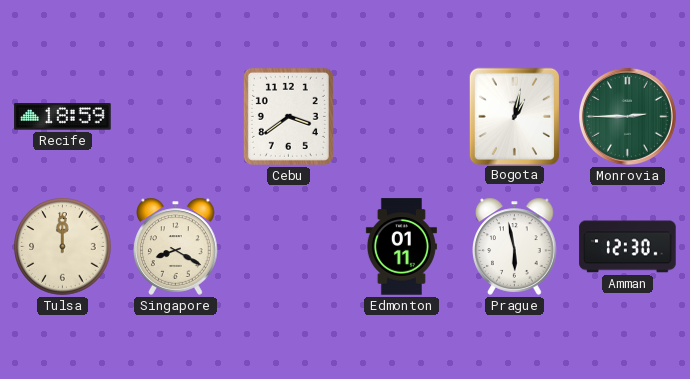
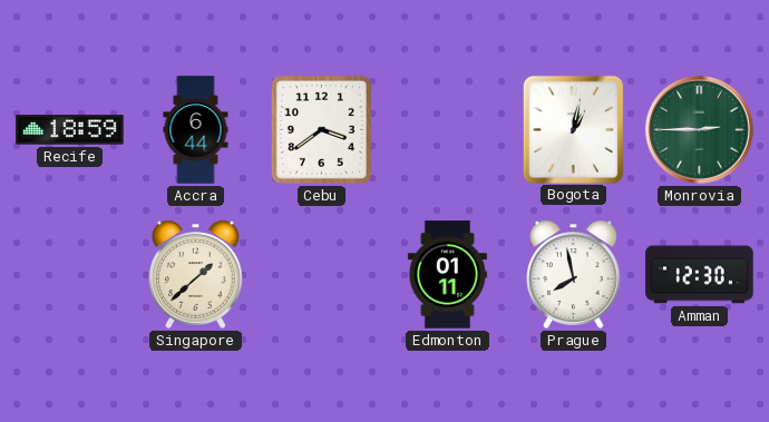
Accra: none -> 6:44
Tulsa: 12:00 -> none
Singapore: 8:20 -> 1:38
Prague: 5:58 -> 7:58
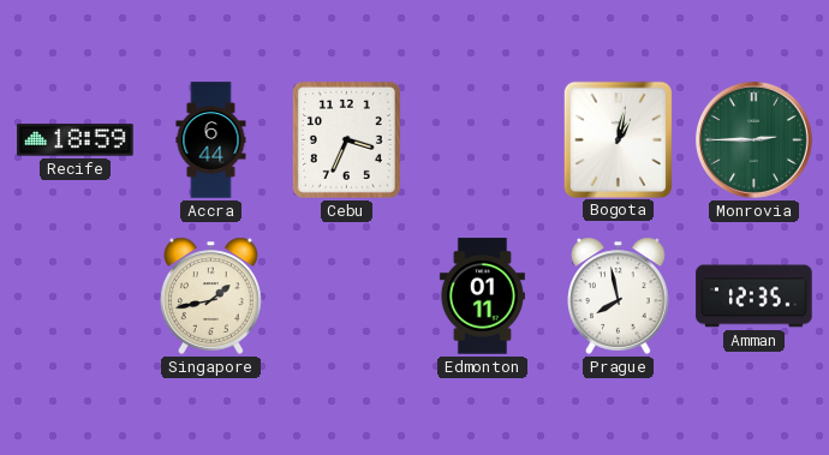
Cebu: 3:39 -> 3:34
Singapore: 1:38 -> 1:43
Amman: 12:30 -> 12:35
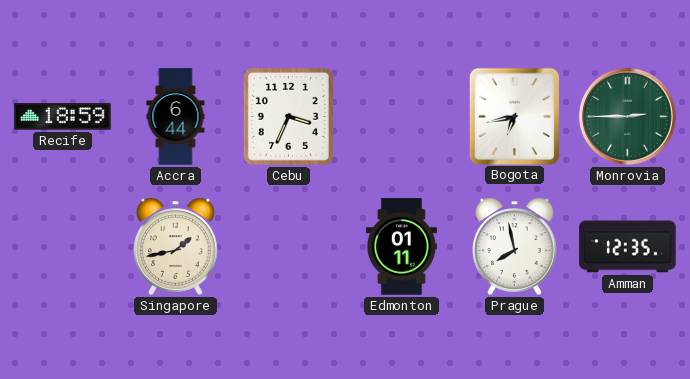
Bogota: 1:02 -> 6:43
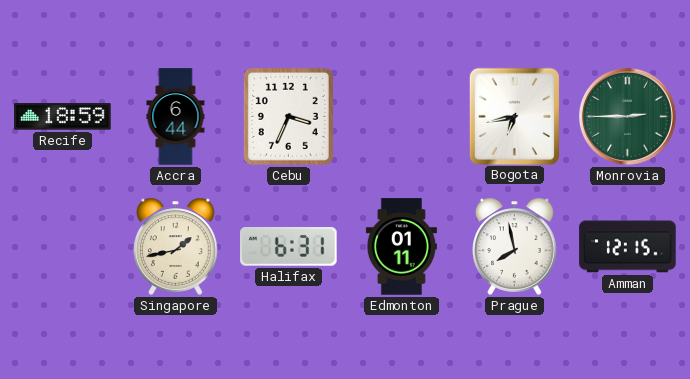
Halifax: none -> 6:31
Amman: 12:35 -> 12:15
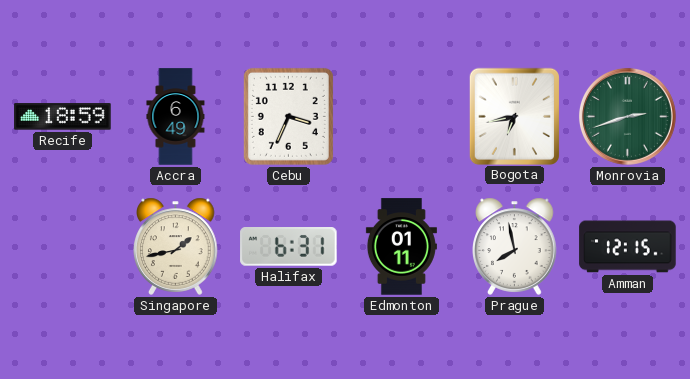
Accra: 6:44 -> 6:49
Monrovia: 2:45 -> 2:42
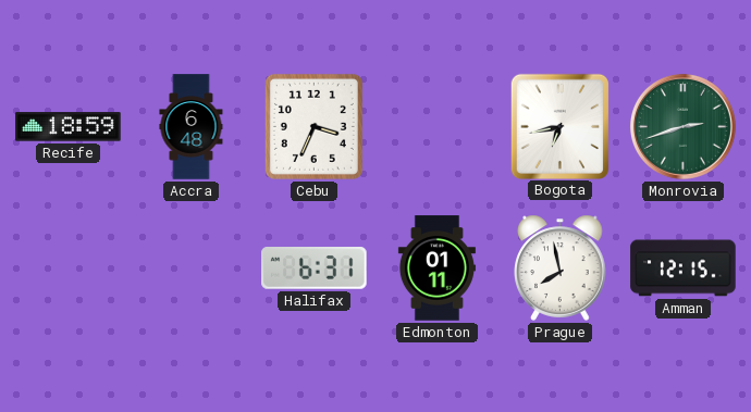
Accra: 6:49 -> 6:48
Singapore: 1:43 -> none
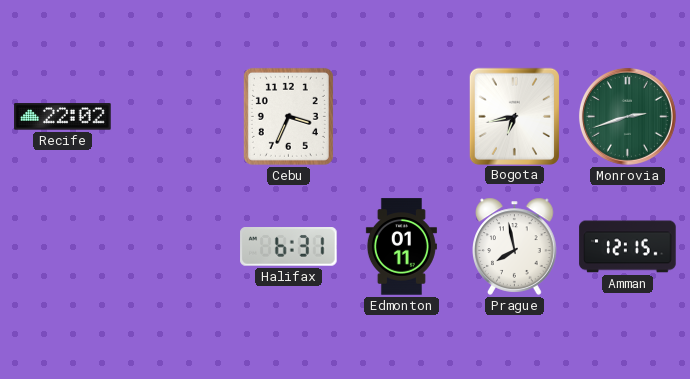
Recife: 18:59 -> 22:02
Accra: 6:48 -> none
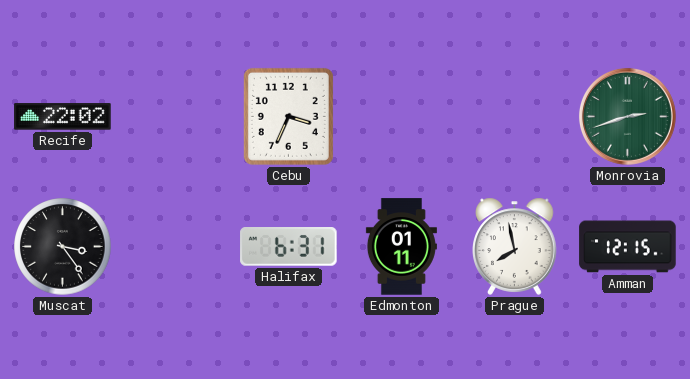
Bogota: 6:43 -> none
Muscat: none -> 3:24
